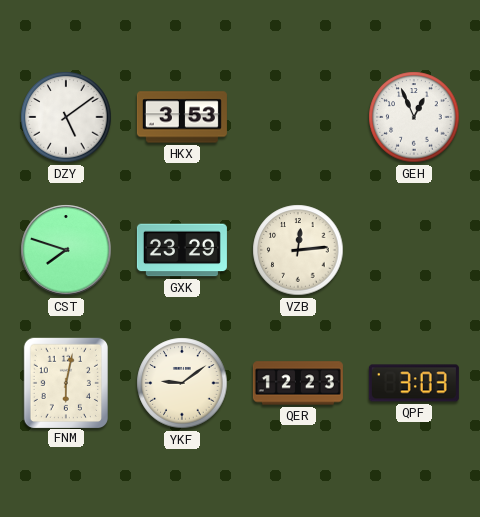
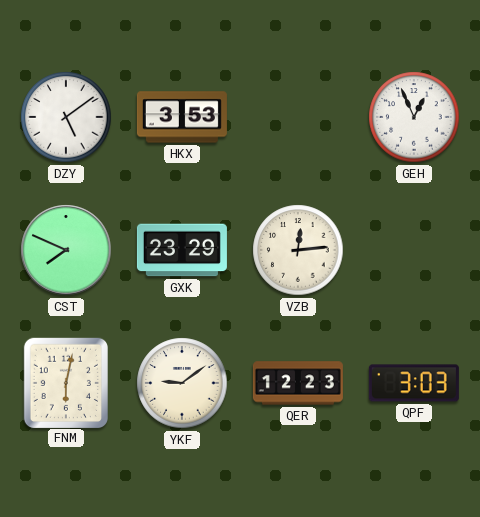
CST: 7:48 -> 7:49
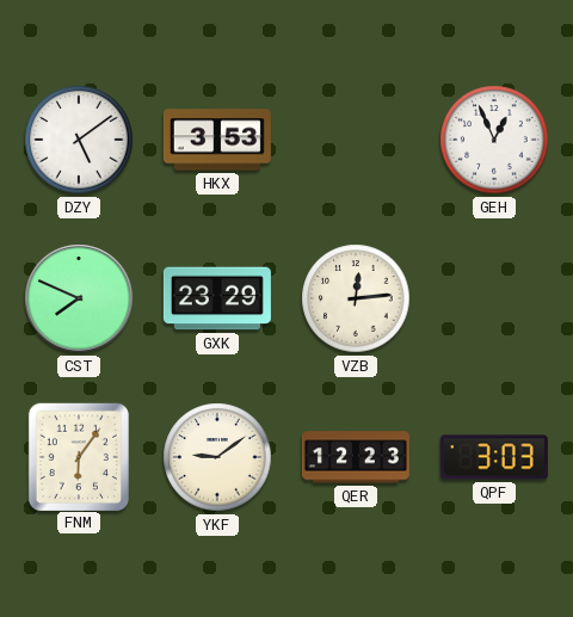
FNM: 6:02 -> 6:06
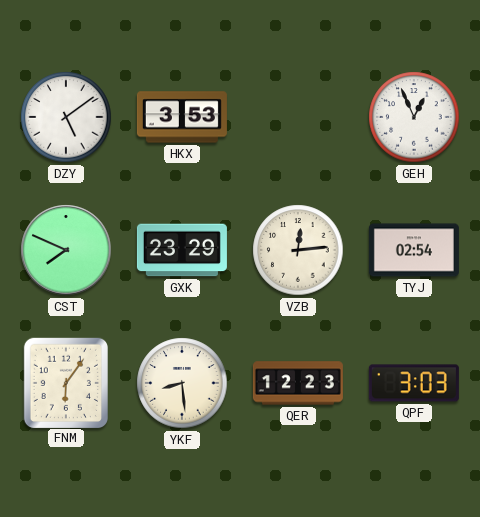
TYJ: none -> 02:54
YKF: 9:09 -> 8:29
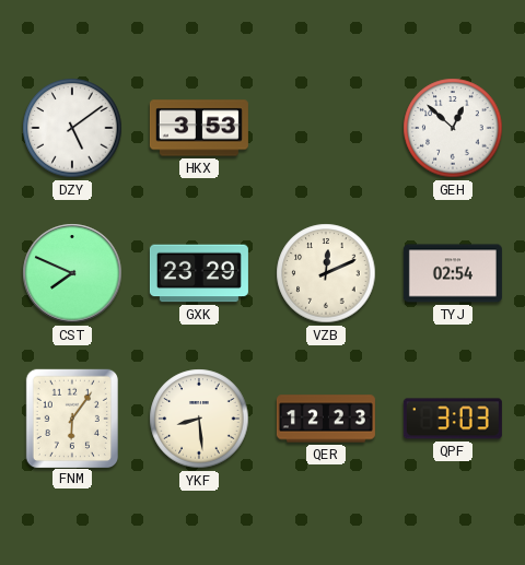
GEH: 12:56 -> 12:52
VZB: 12:14 -> 12:11
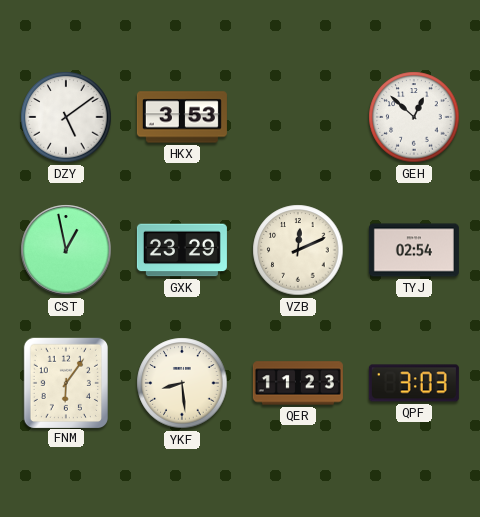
CST: 7:49 -> 12:58
QER: 12:23 -> 11:23
